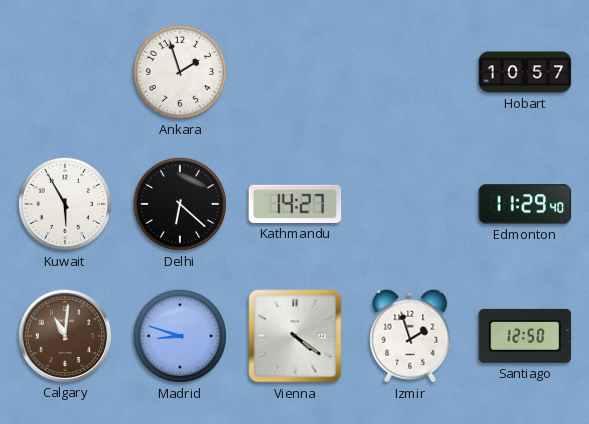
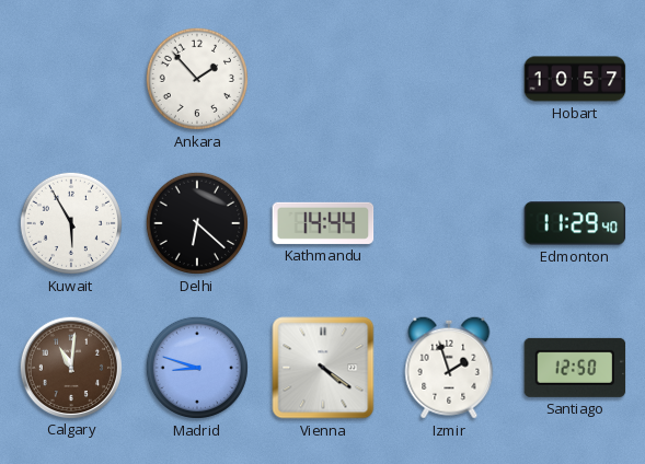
Ankara: 1:57 -> 1:53
Kathmandu: 14:27 -> 14:44
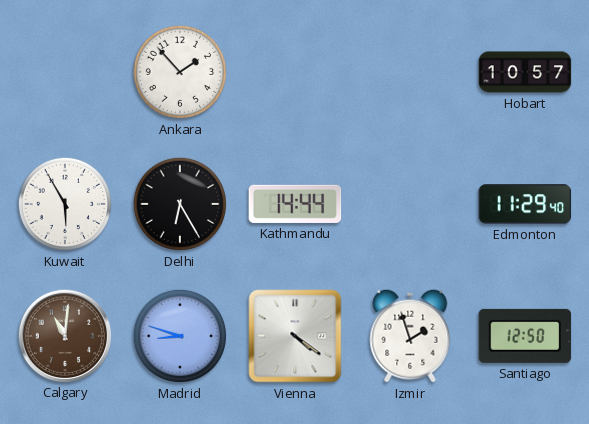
Delhi: 6:22 -> 6:25
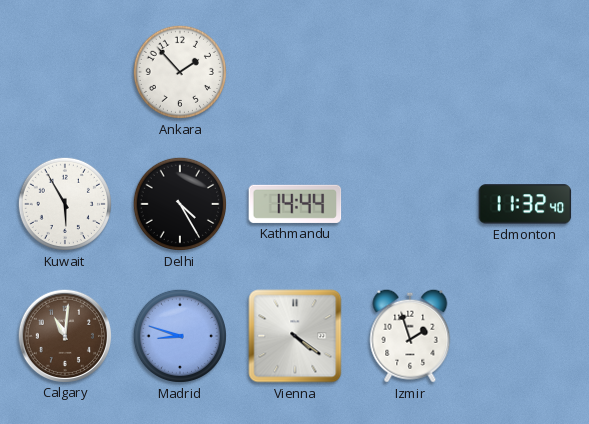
Hobart: 10:57 -> none
Delhi: 6:25 -> 4:25
Edmonton: 11:29 -> 11:32
Santiago: 12:50 -> none
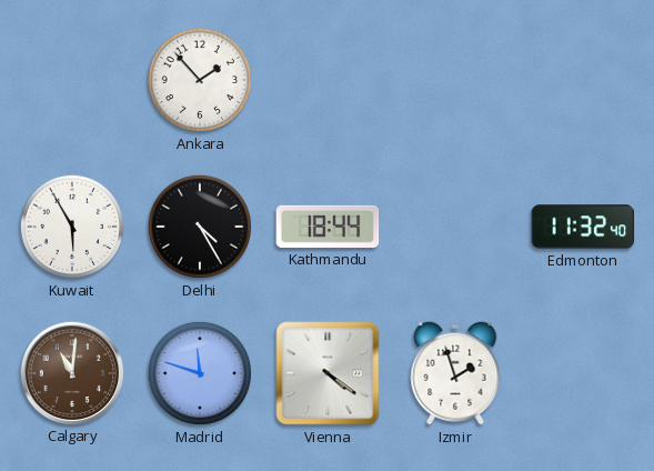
Kathmandu: 14:44 -> 18:44
Madrid: 8:48 -> 11:48
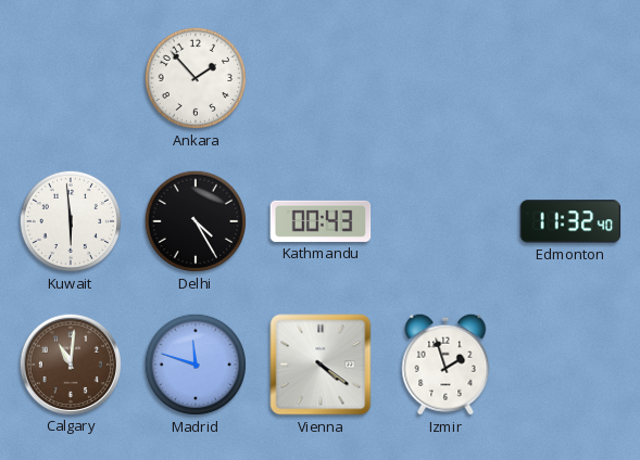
Kuwait: 5:55 -> 5:59
Kathmandu: 18:44 -> 00:43
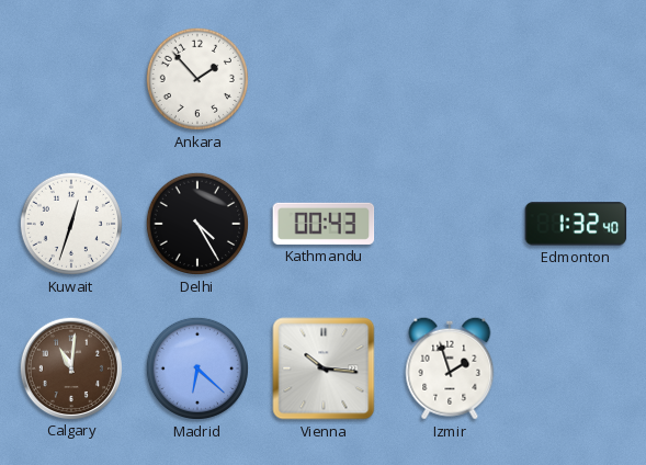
Kuwait: 5:59 -> 12:33
Edmonton: 11:32 -> 1:32
Madrid: 11:48 -> 6:22
Vienna: 4:21 -> 10:16
